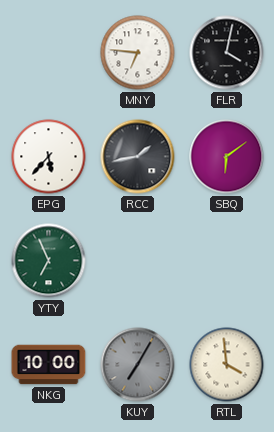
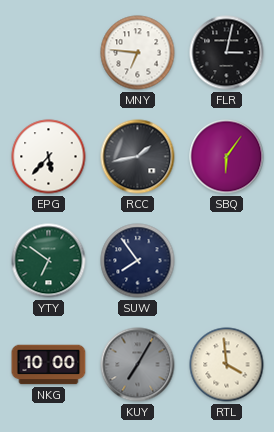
FLR: 4:02 -> 3:02
SBQ: 6:09 -> 6:06
YTY: 6:56 -> 6:51
SUW: none -> 7:54
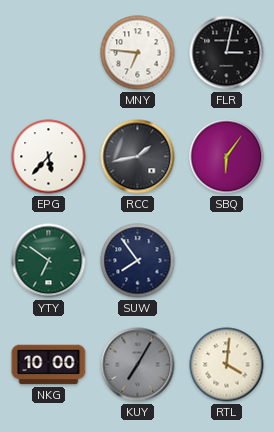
RTL: 3:59 -> 4:01
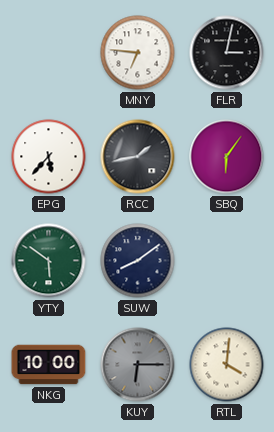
YTY: 6:51 -> 5:51
SUW: 7:54 -> 8:09
KUY: 7:05 -> 6:15
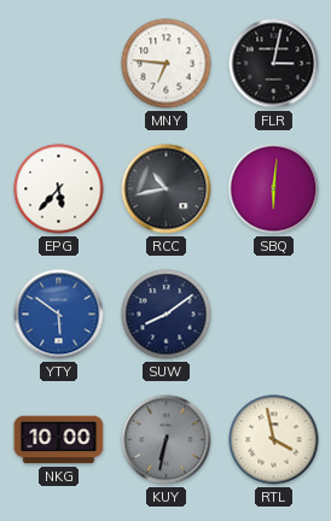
RCC: 1:43 -> 10:43
SBQ: 6:06 -> 6:01
YTY dial: green -> blue
KUY: 6:15 -> 6:32
RTL: 4:01 -> 3:58
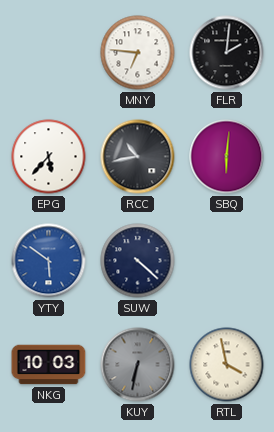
FLR: 3:02 -> 2:01
SUW: 8:09 -> 4:22
NKG: 10:00 -> 10:03
